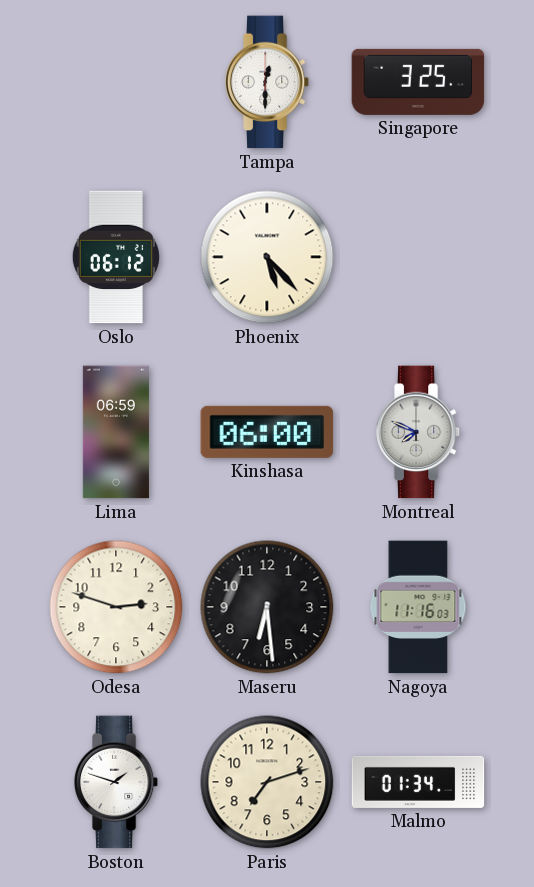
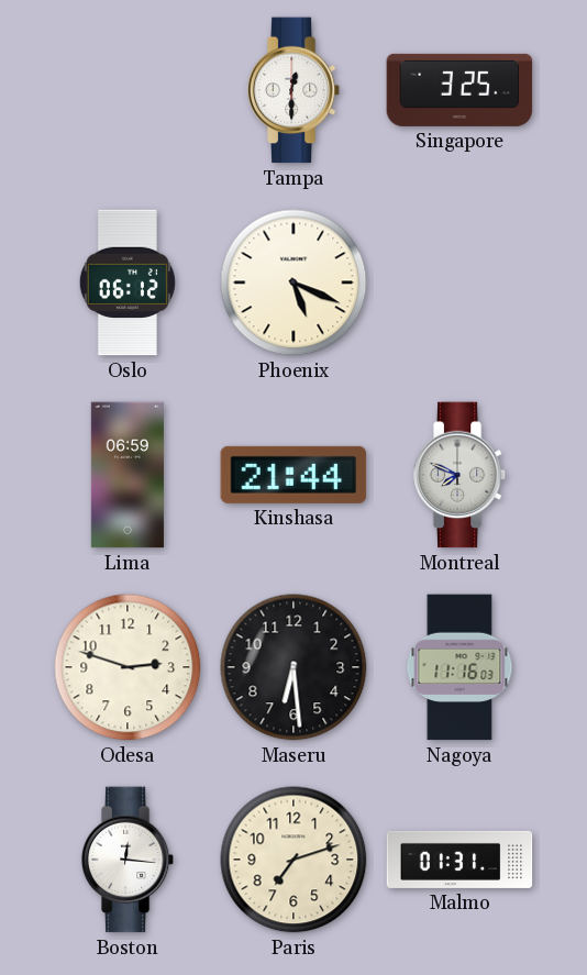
Phoenix: 5:23 -> 5:19
Kinshasa: 06:00 -> 21:44
Boston: 1:48 -> 12:16
Malmo: 01:34 -> 01:31
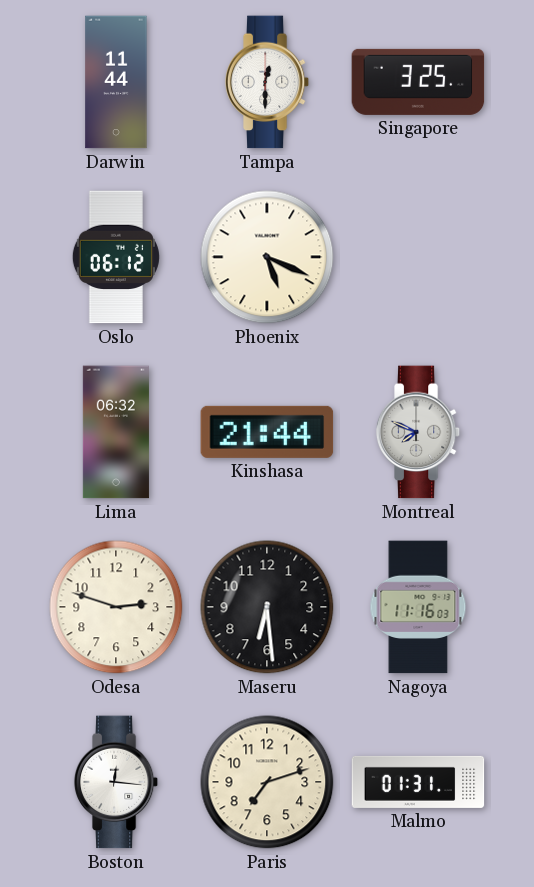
Darwin: none -> 11:44
Lima: 06:59 -> 06:32
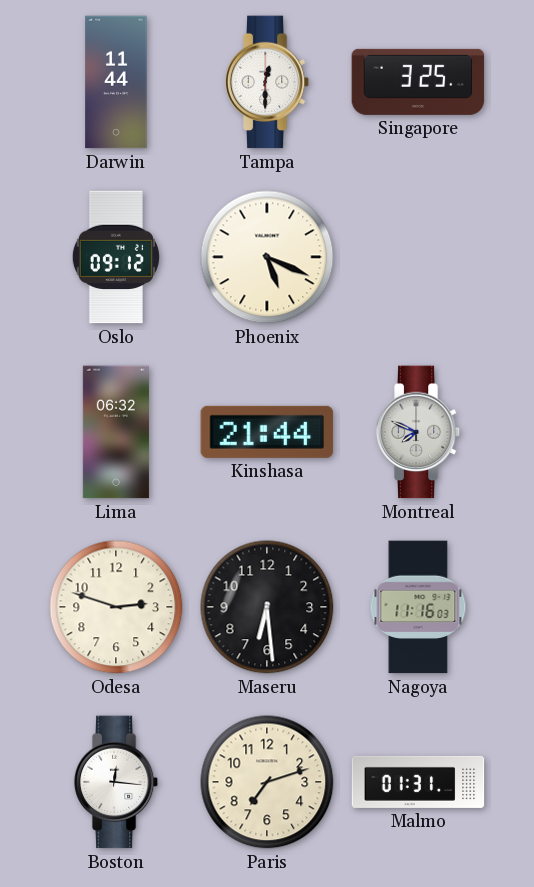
Oslo: 06:12 -> 09:12
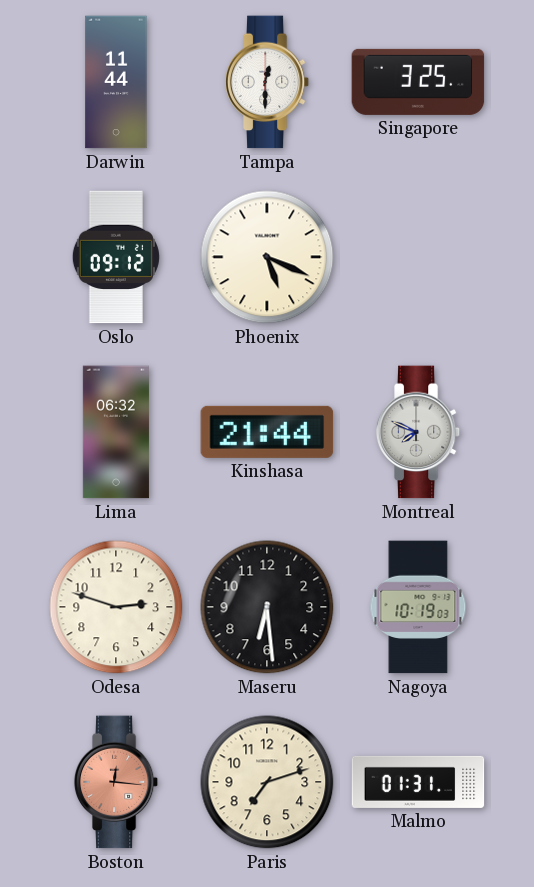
Nagoya: 11:16 -> 10:19
Boston dial: white -> salmon
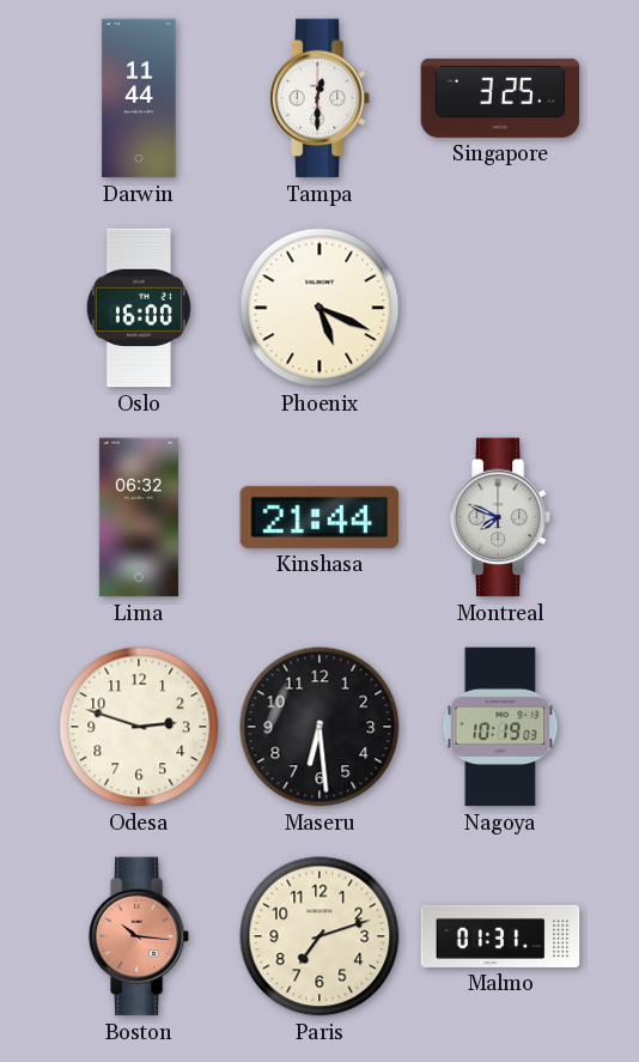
Oslo: 09:12 -> 16:00
Boston: 12:16 -> 10:16
